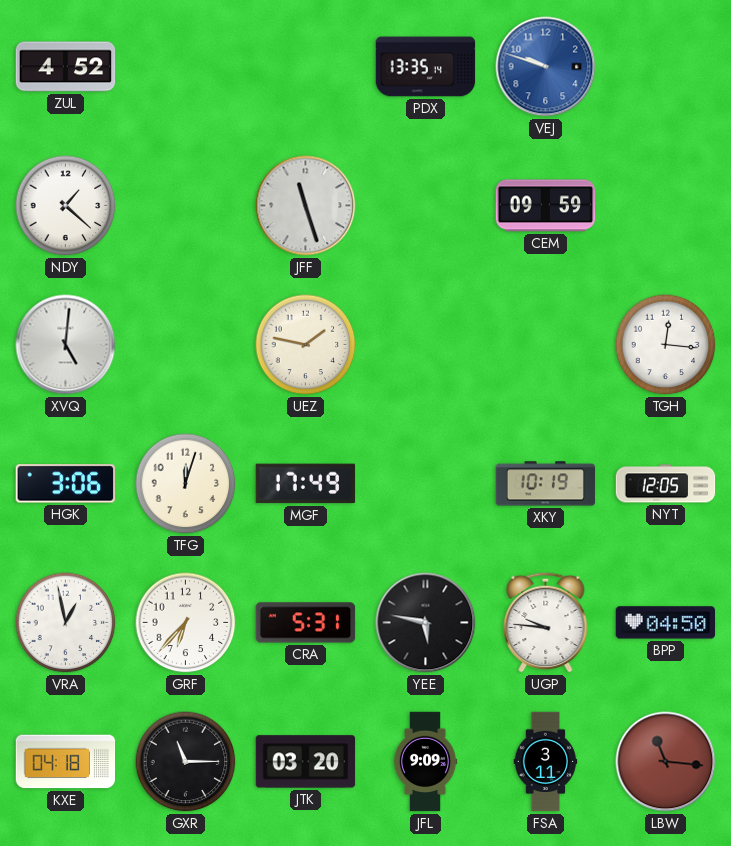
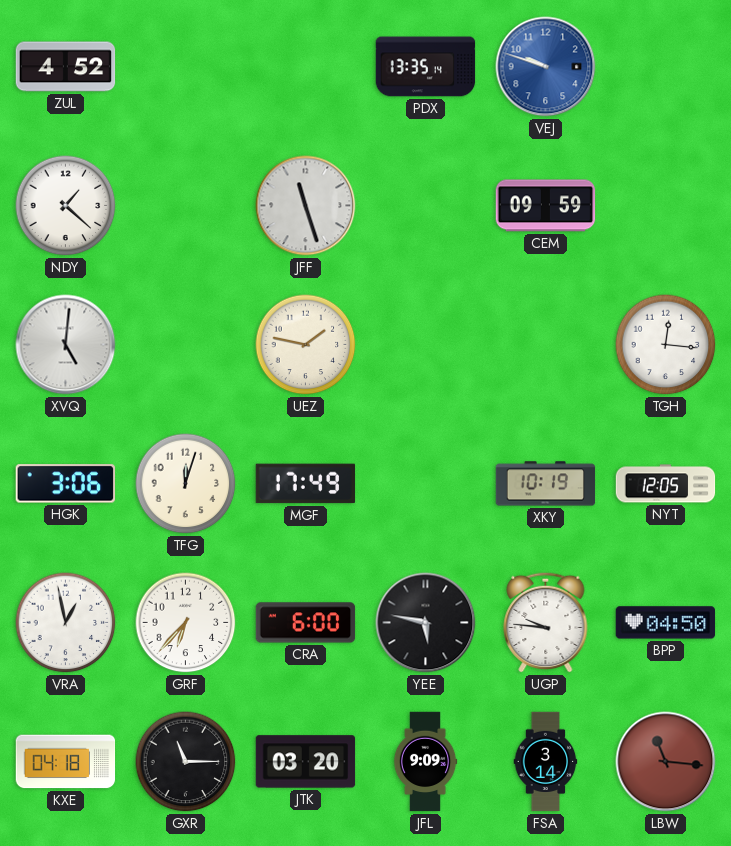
CRA: 5:31 -> 6:00
FSA: 3:11 -> 3:14
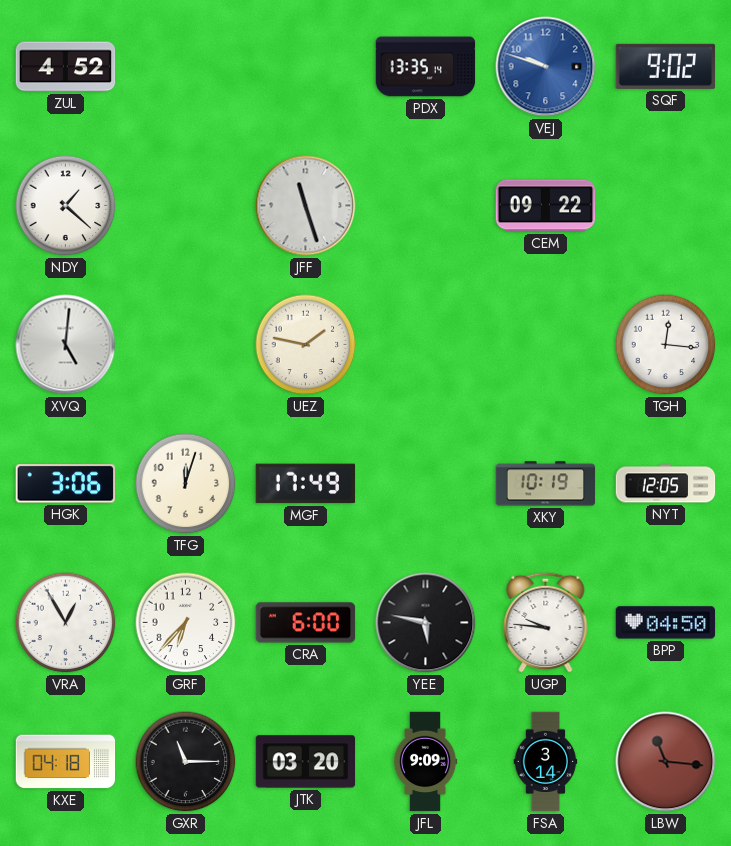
SQF: none -> 9:02
CEM: 09:59 -> 09:22
VRA: 12:58 -> 12:55
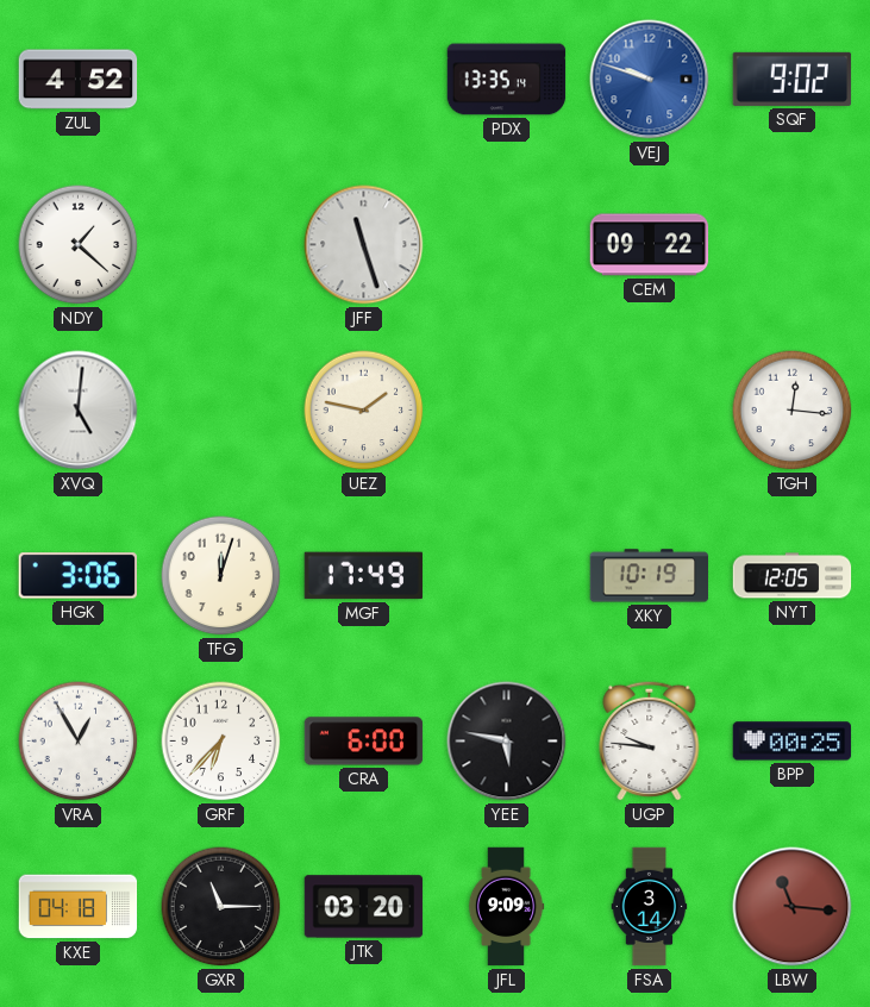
BPP: 04:50 -> 00:25
